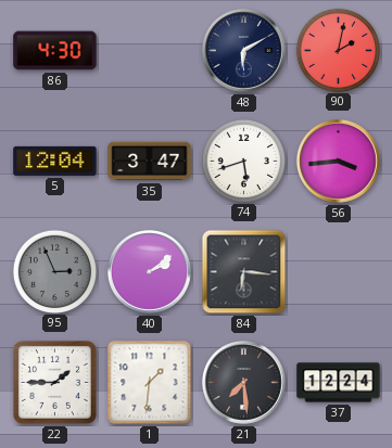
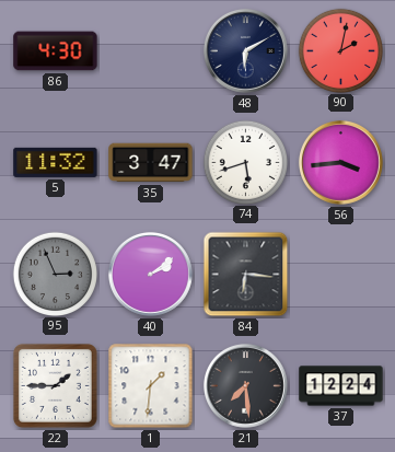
5: 12:04 -> 11:32
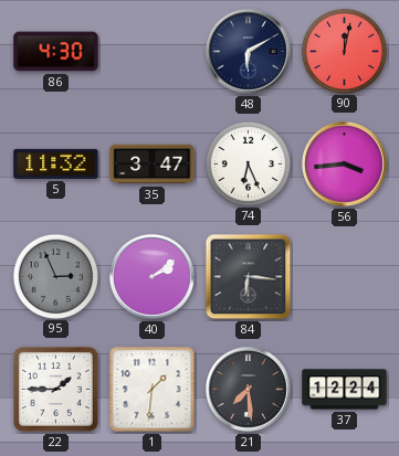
90: 2:02 -> 12:02
74: 5:42 -> 6:26
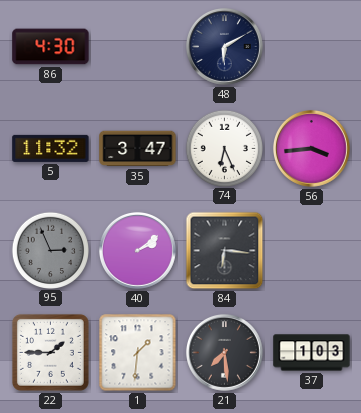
90: 12:02 -> none
37: 12:24 -> 1:03
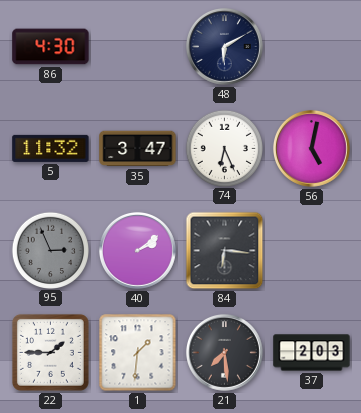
56: 3:44 -> 5:02
37: 1:03 -> 2:03
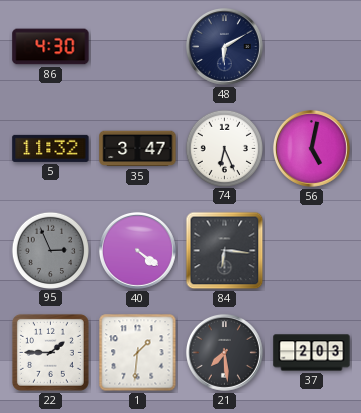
40: 2:09 -> 4:21
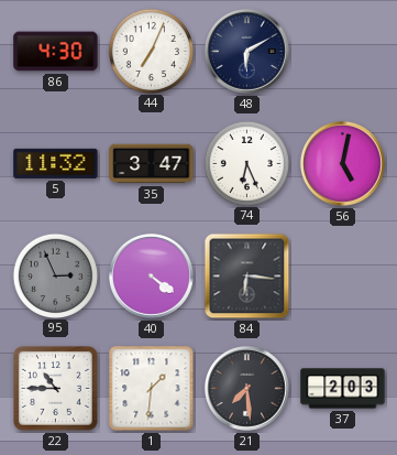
44: none -> 7:04
22: 1:45 -> 10:45
